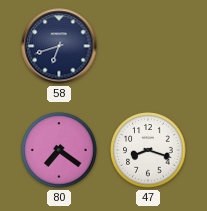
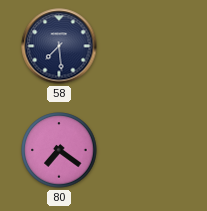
58: 6:42 -> 7:29
47: 8:18 -> none
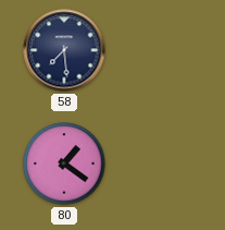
80: 7:21 -> 1:21
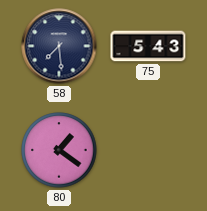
75: none -> 5:43
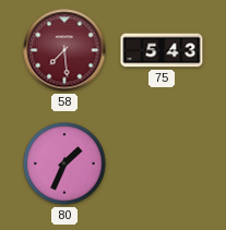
58 dial: navy -> burgundy
80: 1:21 -> 1:34
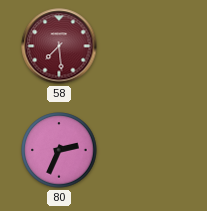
75: 5:43 -> none
80: 1:34 -> 2:34
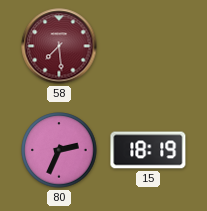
15: none -> 18:19
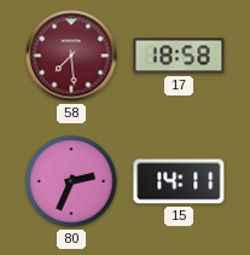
17: none -> 18:58
15: 18:19 -> 14:11
